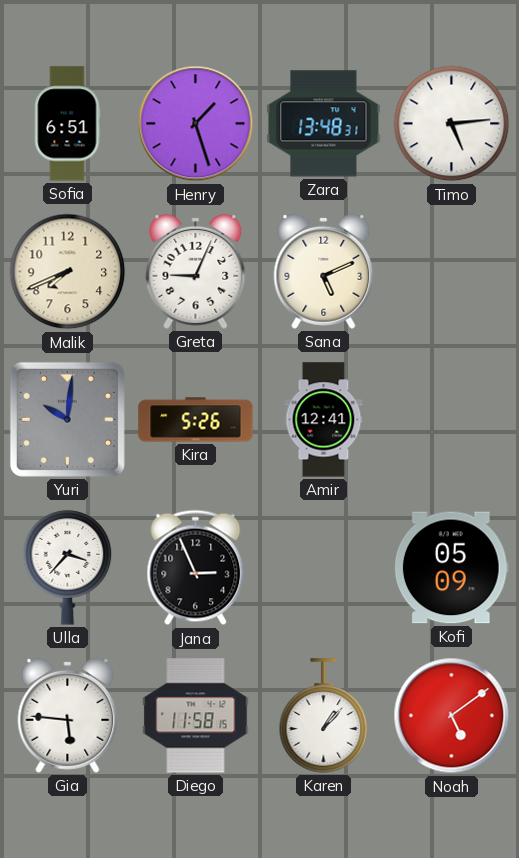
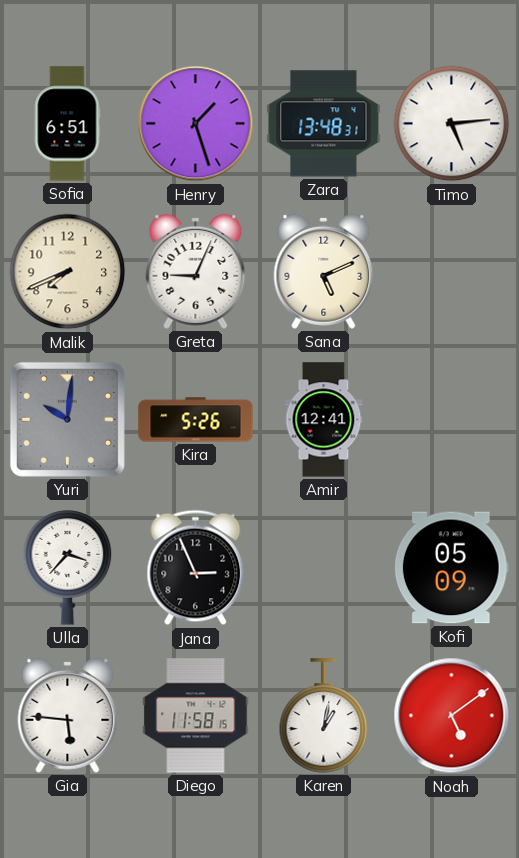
Karen: 1:07 -> 1:02
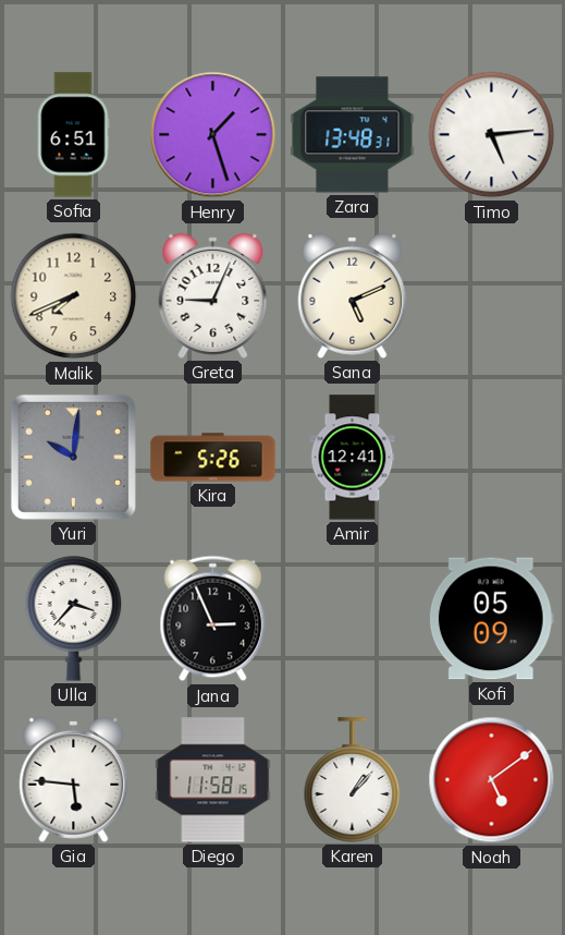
Karen: 1:02 -> 1:07
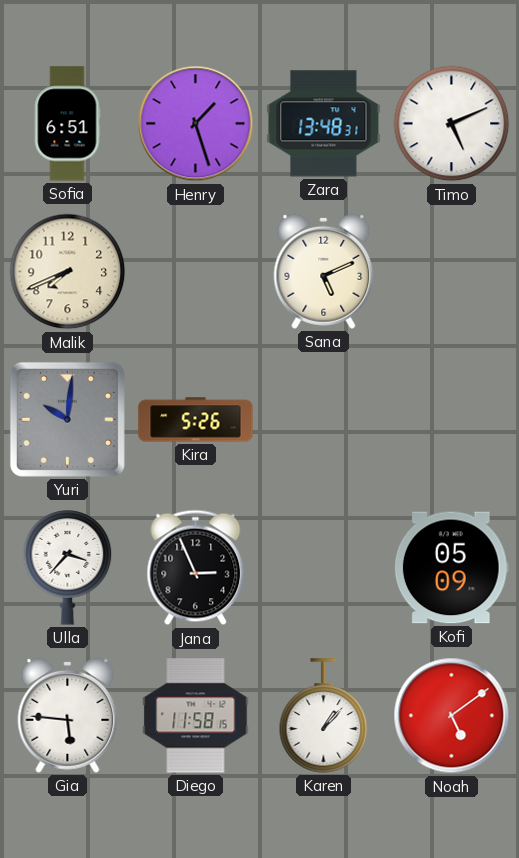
Timo: 5:14 -> 5:11
Greta: 9:04 -> none
Amir: 12:41 -> none
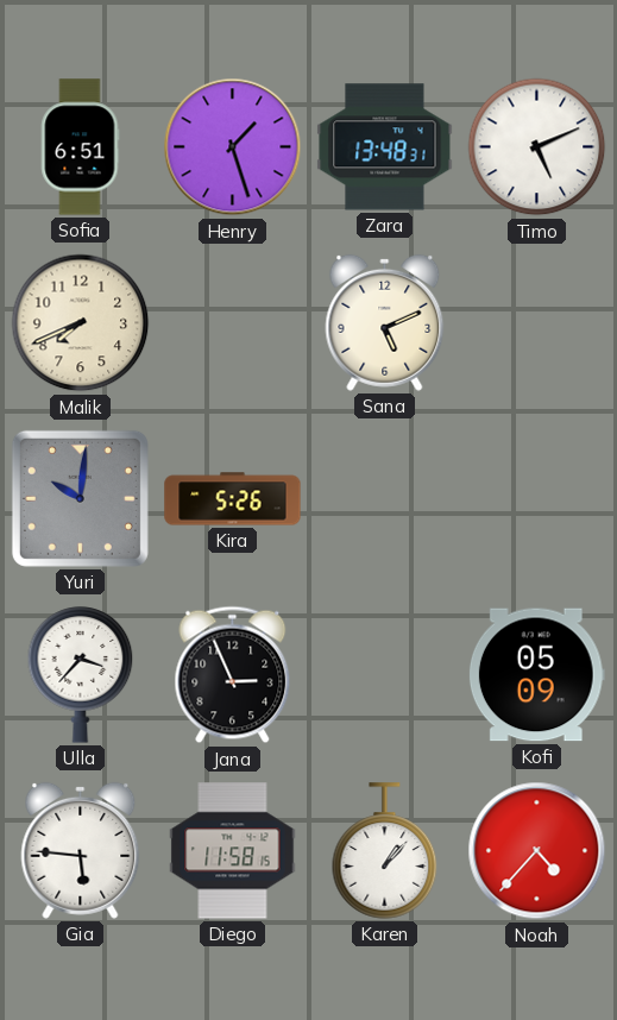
Noah: 5:09 -> 4:37
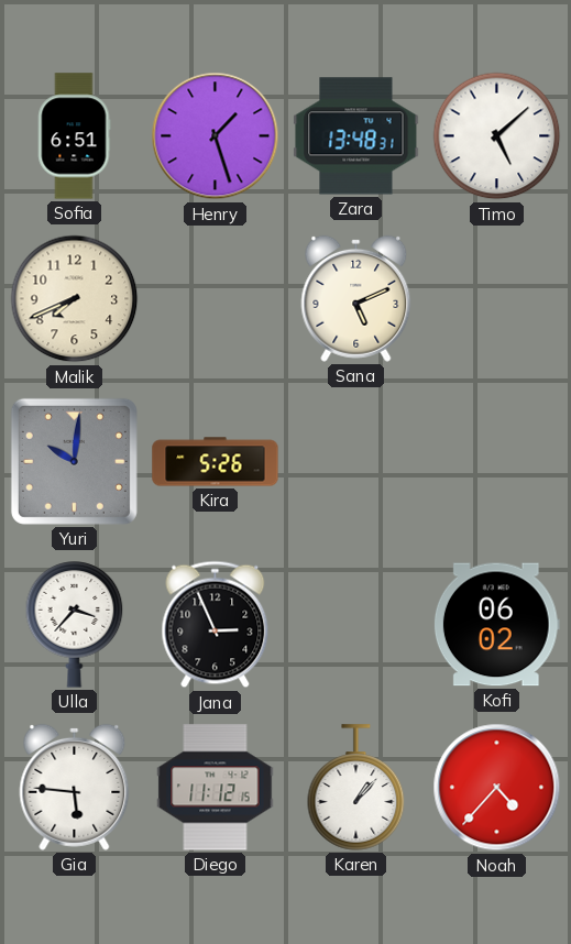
Timo: 5:11 -> 5:08
Kofi: 05:09 -> 06:02
Diego: 11:58 -> 11:12
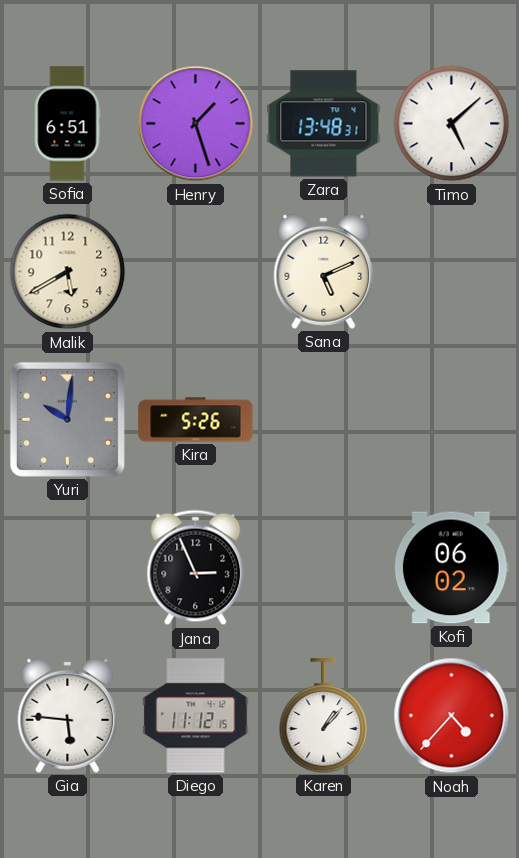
Malik: 7:41 -> 5:40
Ulla: 3:37 -> none
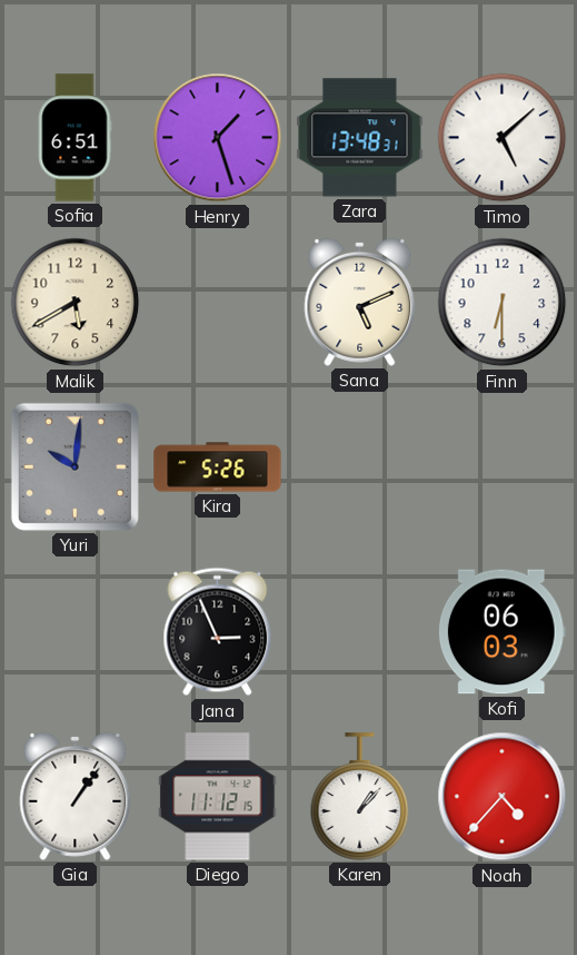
Finn: none -> 6:30
Kofi: 06:02 -> 06:03
Gia: 5:46 -> 1:06
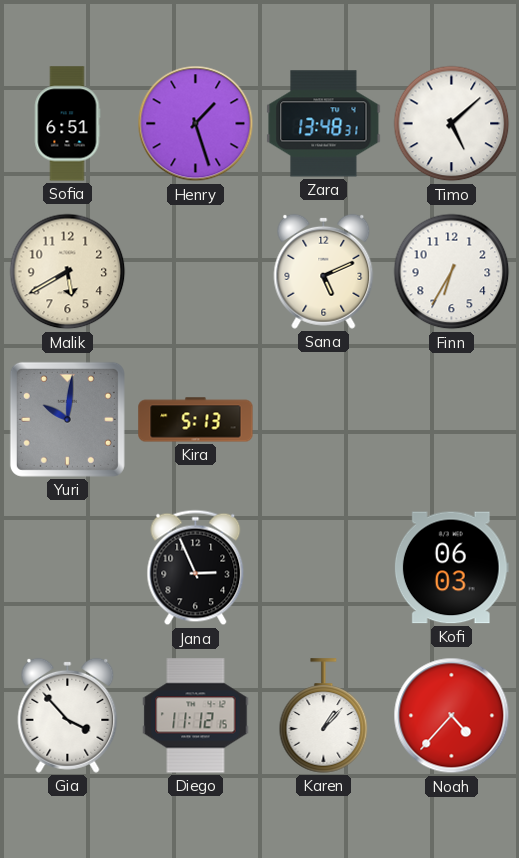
Finn: 6:30 -> 6:35
Kira: 5:26 -> 5:13
Gia: 1:06 -> 3:53
